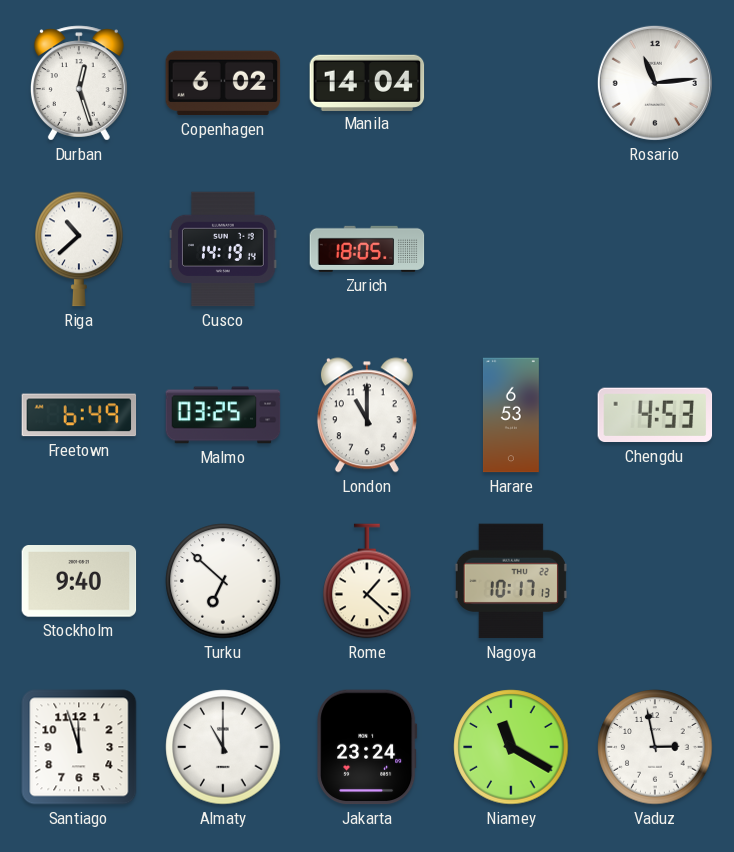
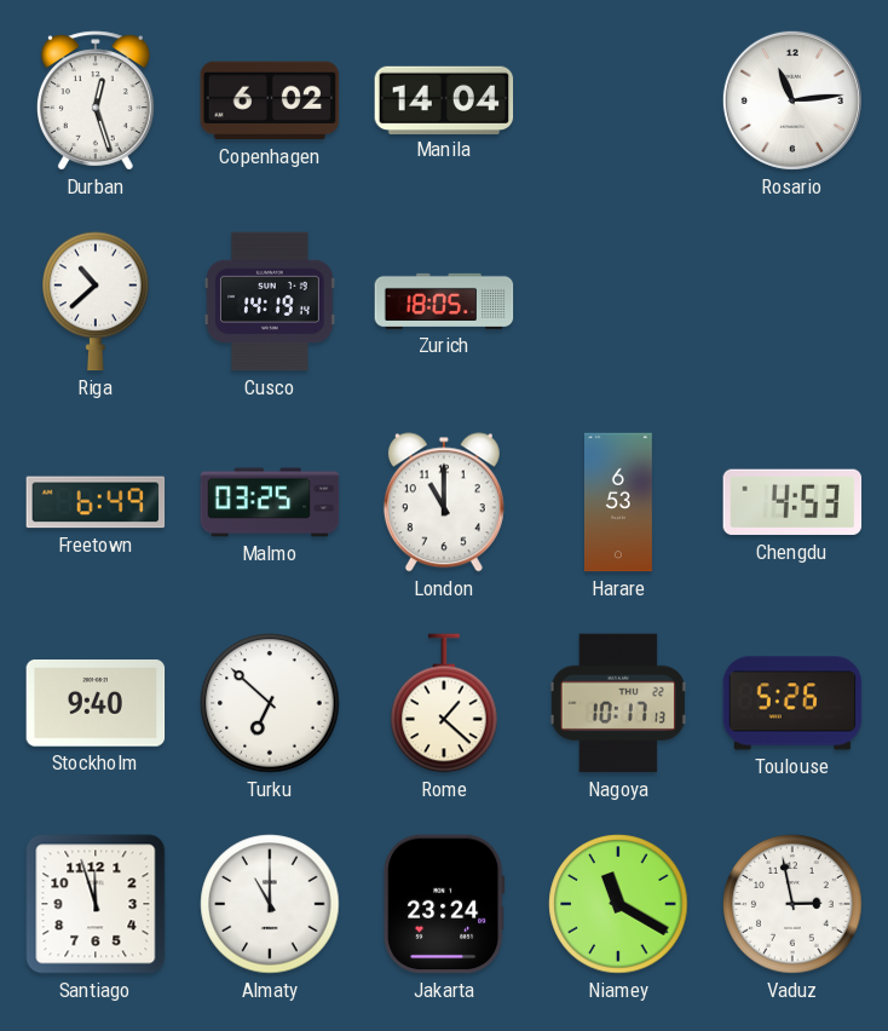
Toulouse: none -> 5:26
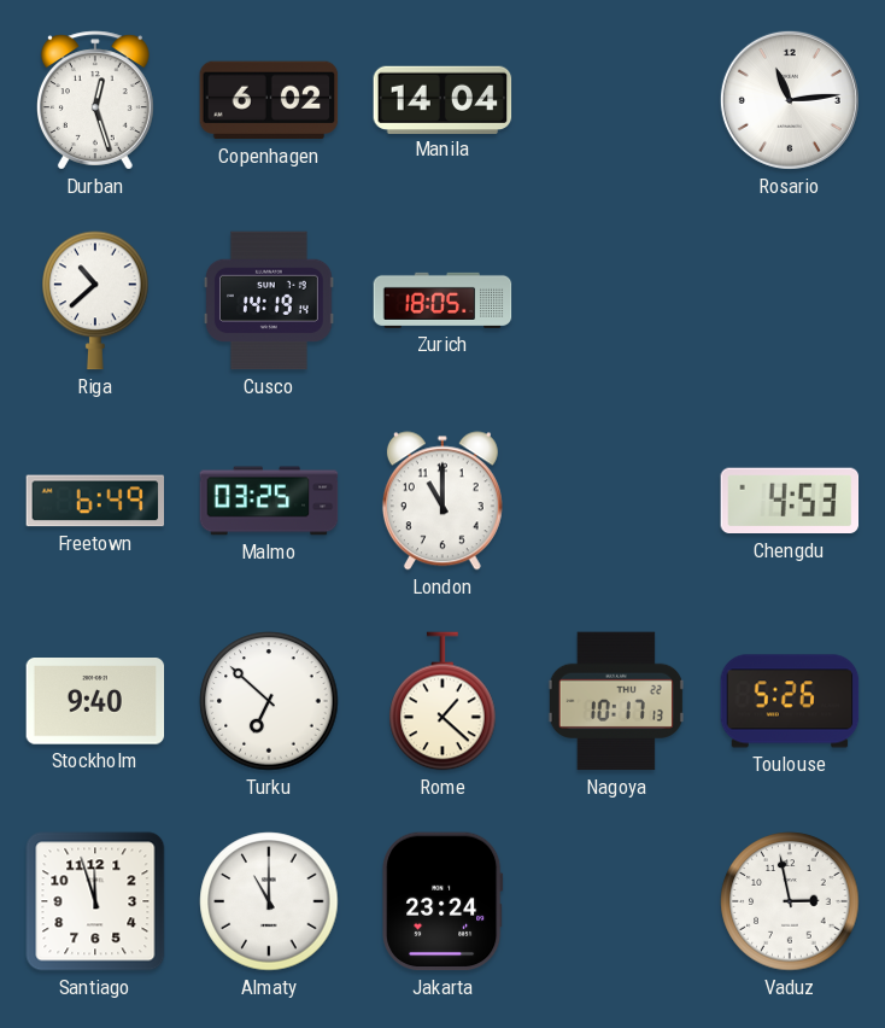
Harare: 6:53 -> none
Niamey: 11:20 -> none
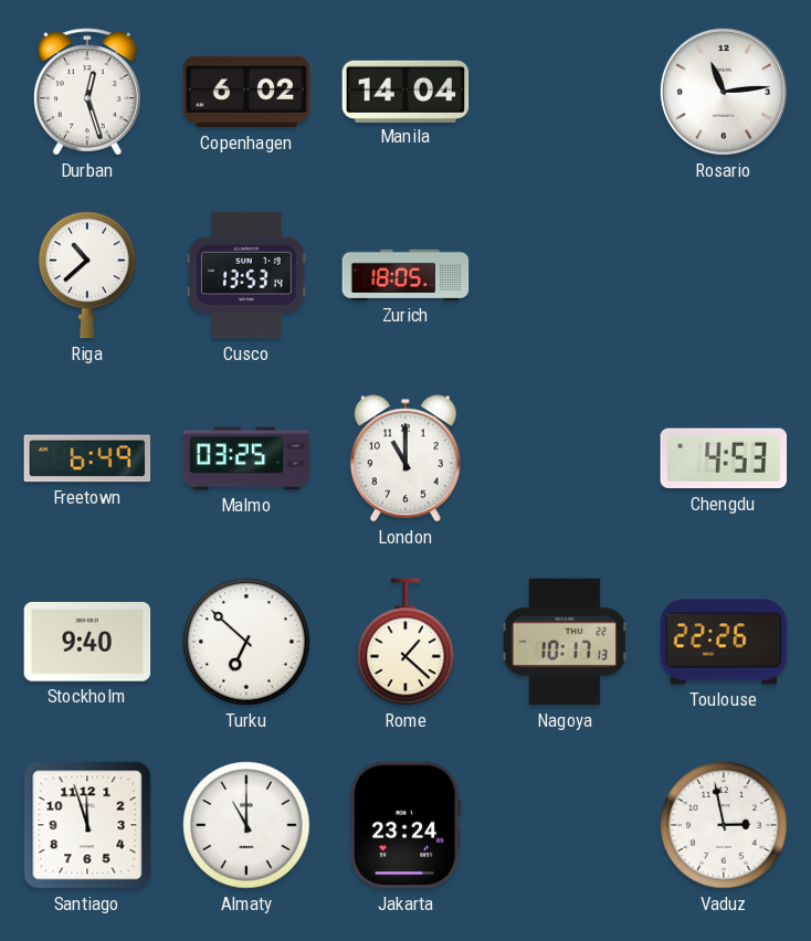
Cusco: 14:19 -> 13:53
Toulouse: 5:26 -> 22:26
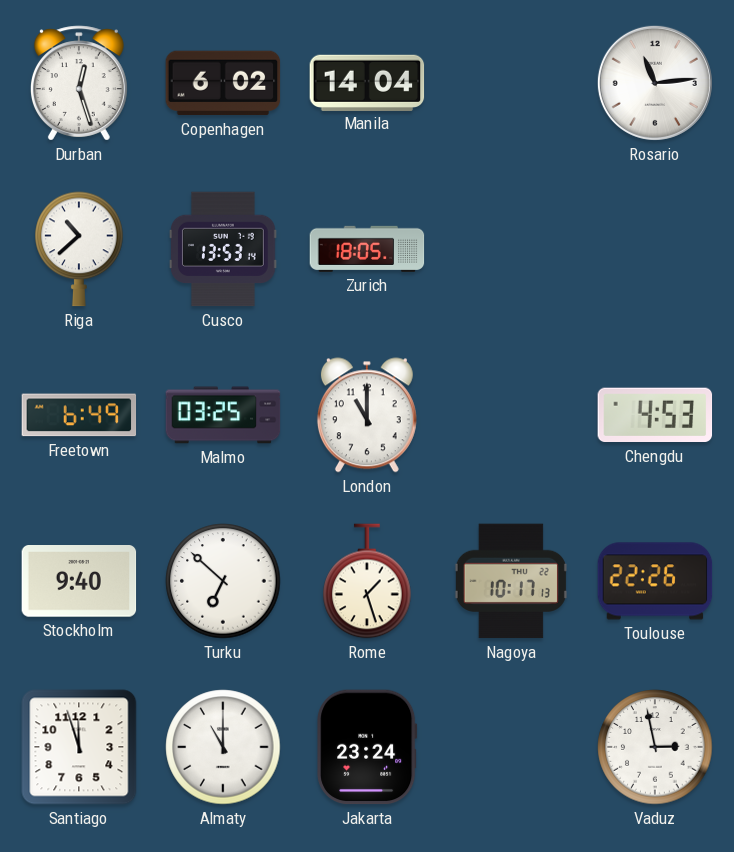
Rome: 1:22 -> 1:27
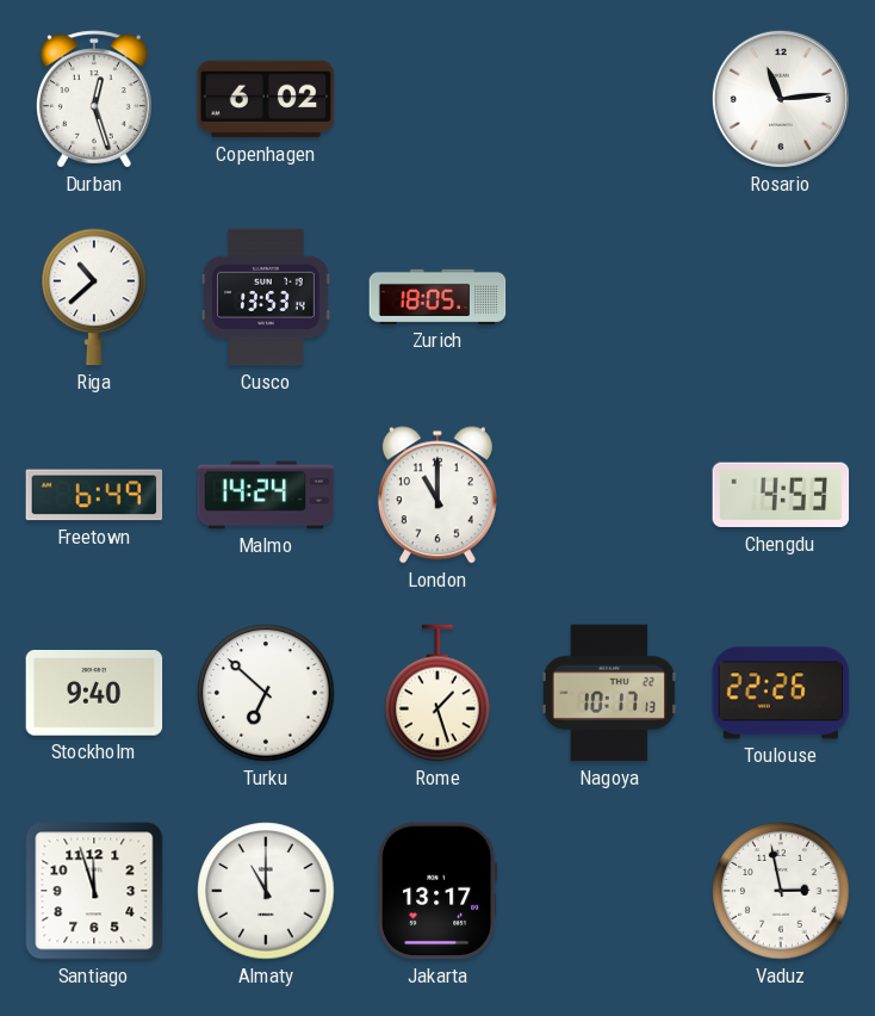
Manila: 14:04 -> none
Malmo: 03:25 -> 14:24
Jakarta: 23:24 -> 13:17
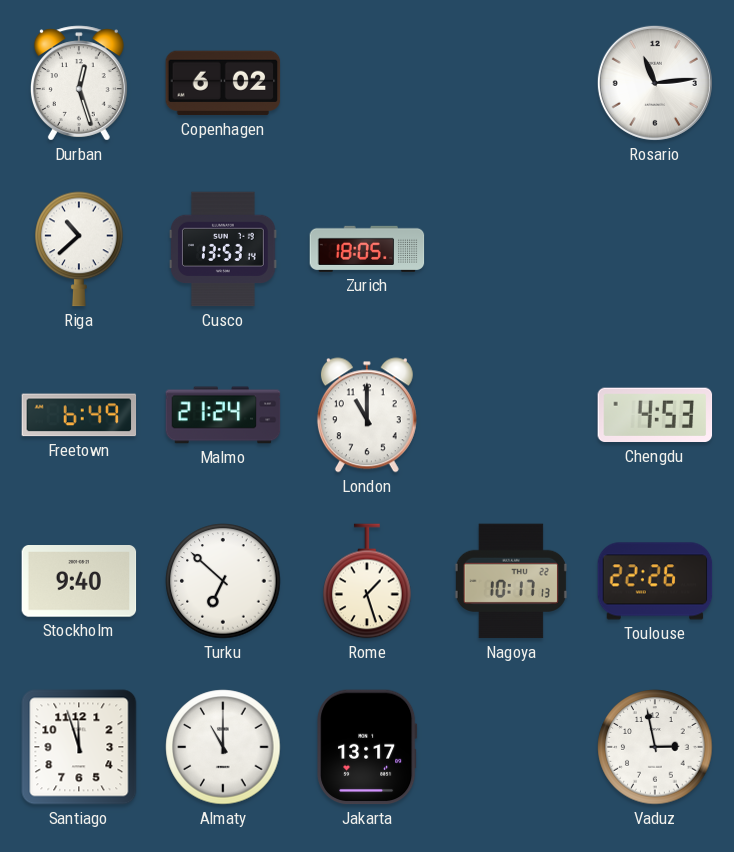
Malmo: 14:24 -> 21:24
